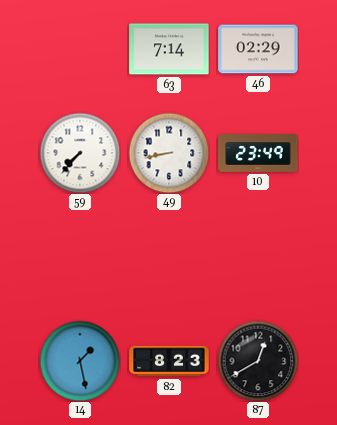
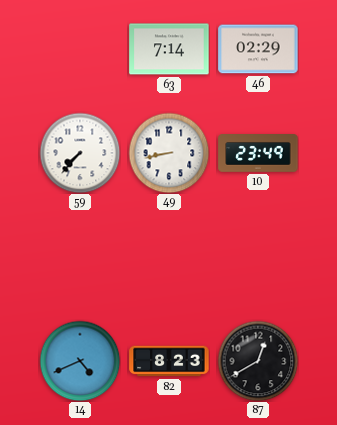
14: 1:28 -> 4:41
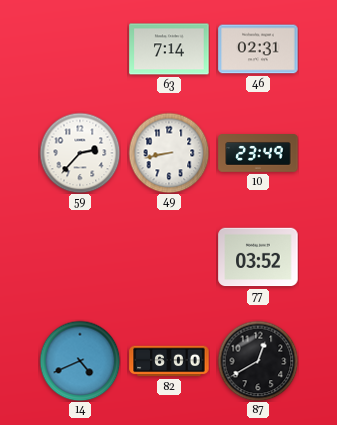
46: 02:29 -> 02:31
59: 7:37 -> 2:37
77: none -> 03:52
82: 8:23 -> 6:00
